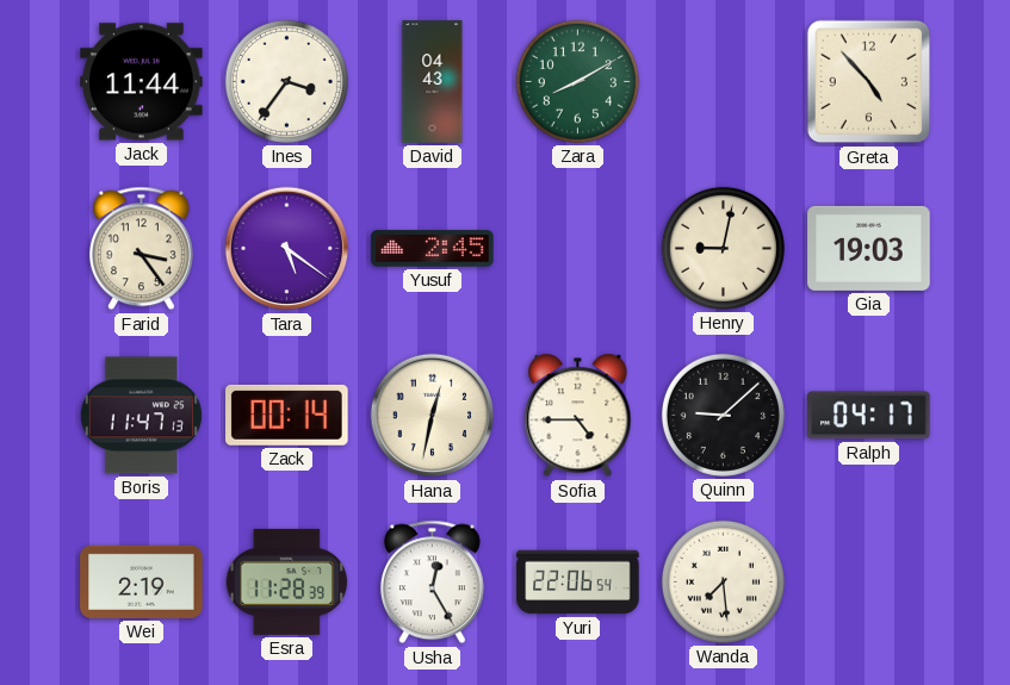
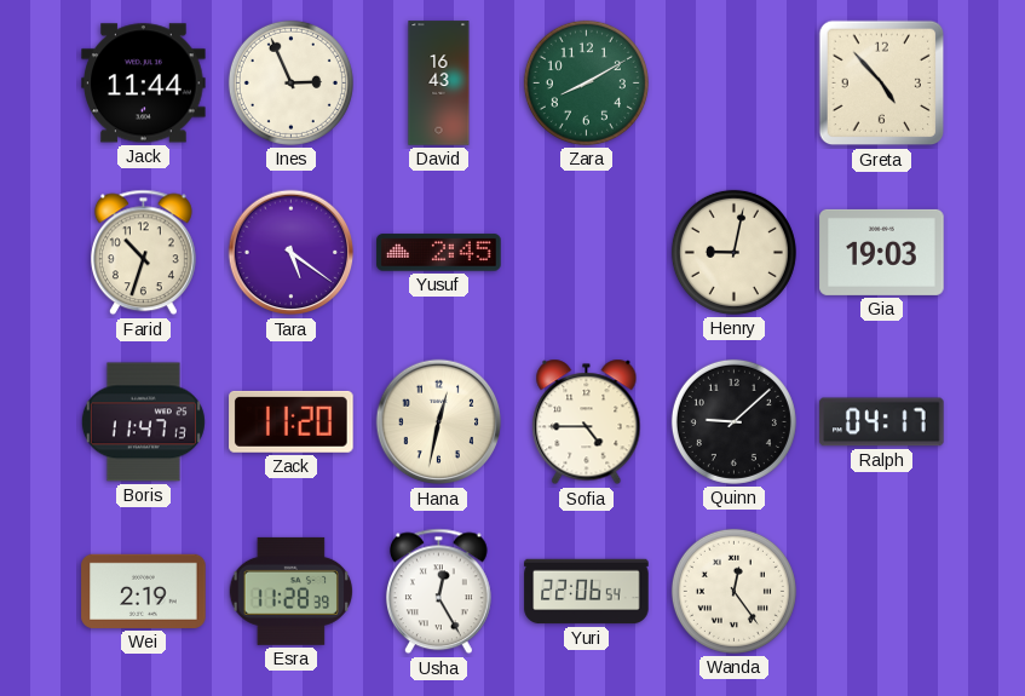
Ines: 3:36 -> 2:56
David: 04:43 -> 16:43
Farid: 3:24 -> 10:33
Zack: 00:14 -> 11:20
Wanda: 7:29 -> 12:24
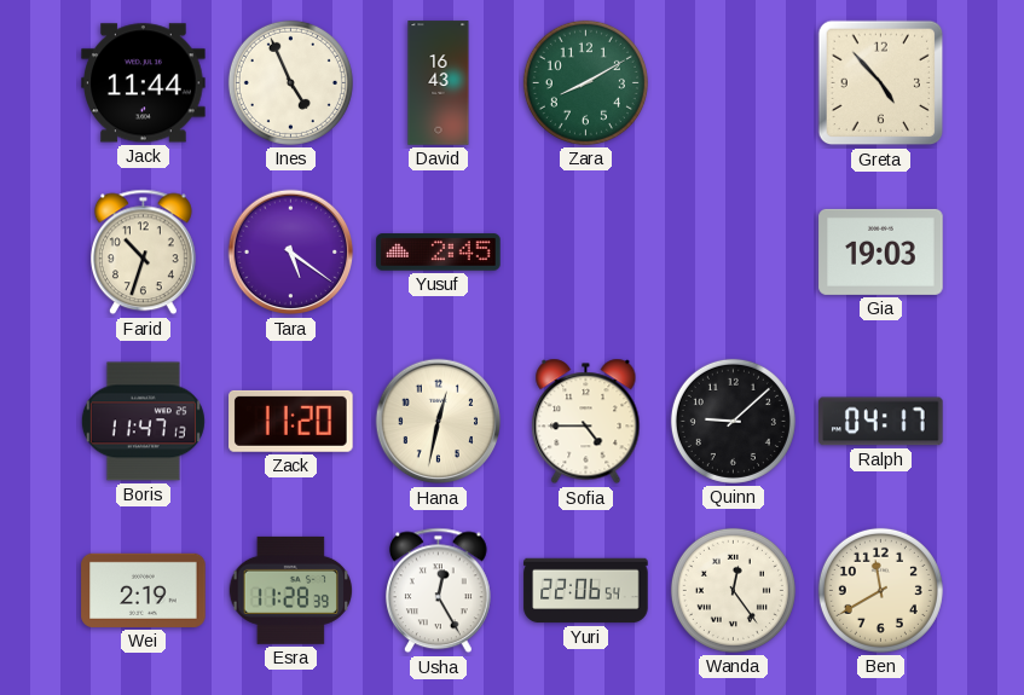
Ines: 2:56 -> 4:56
Henry: 9:02 -> none
Ben: none -> 11:40
